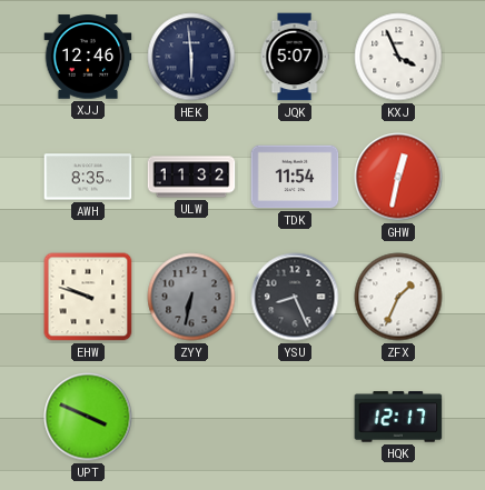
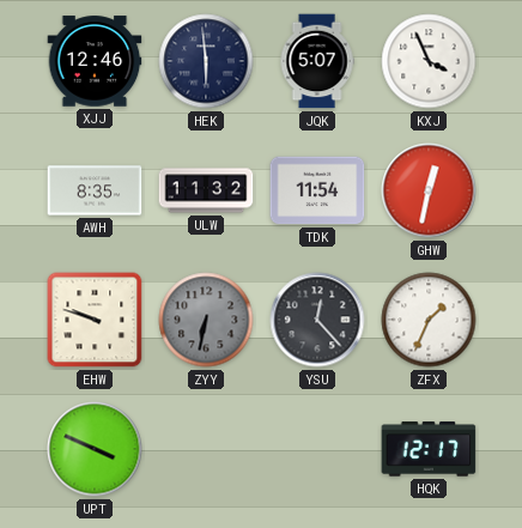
YSU: 8:26 -> 12:23
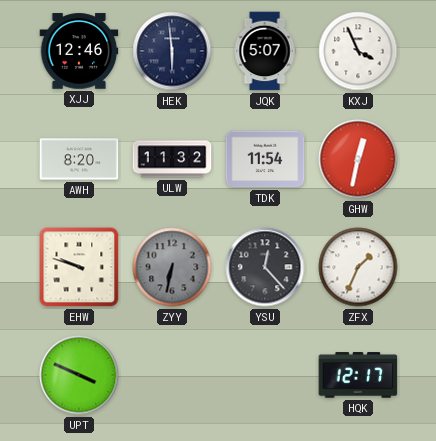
AWH: 8:35 -> 8:20
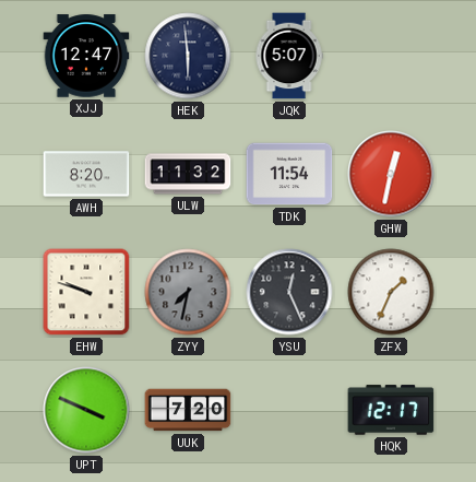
XJJ: 12:46 -> 12:47
KXJ: 3:56 -> none
ZYY: 6:32 -> 7:32
YSU: 12:23 -> 12:26
UUK: none -> 7:20
